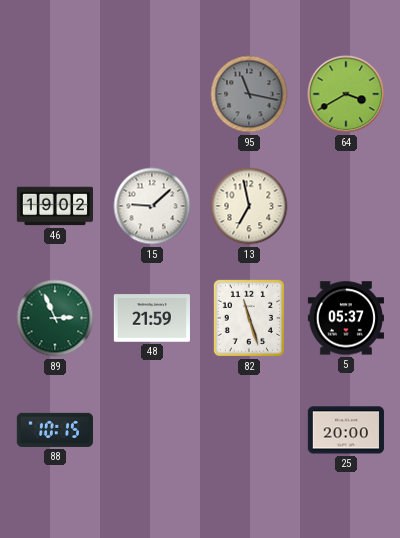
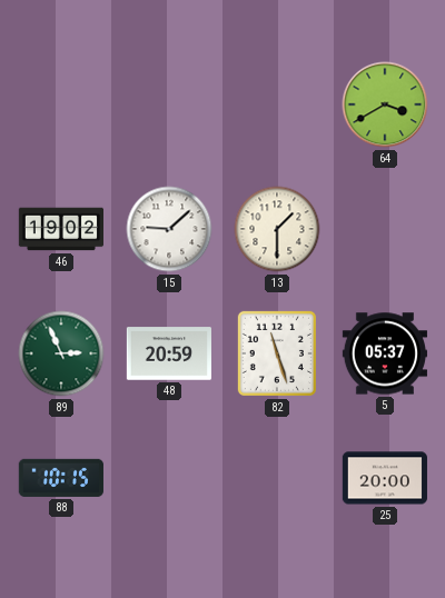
95: 11:17 -> none
13: 6:58 -> 1:30
48: 21:59 -> 20:59
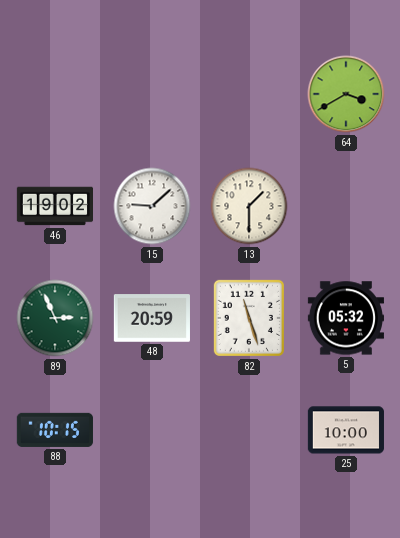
5: 05:37 -> 05:32
25: 20:00 -> 10:00
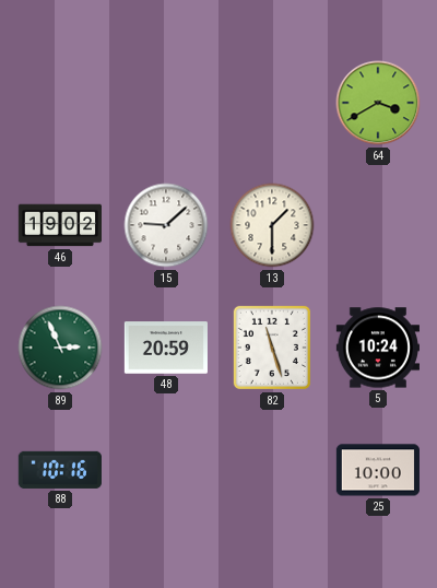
5: 05:32 -> 10:24
88: 10:15 -> 10:16
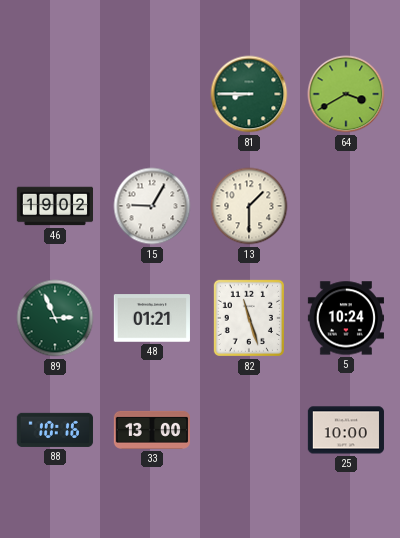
81: none -> 8:45
15: 9:08 -> 9:05
48: 20:59 -> 01:21
33: none -> 13:00
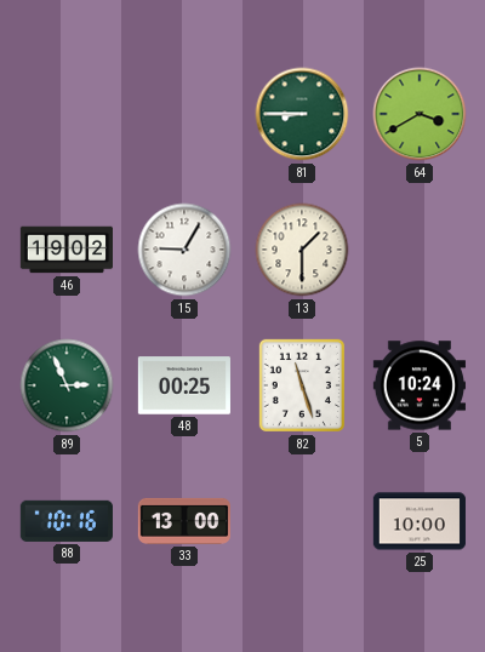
48: 01:21 -> 00:25
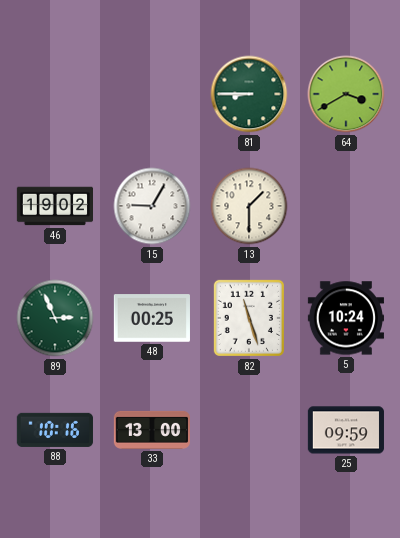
25: 10:00 -> 09:59
